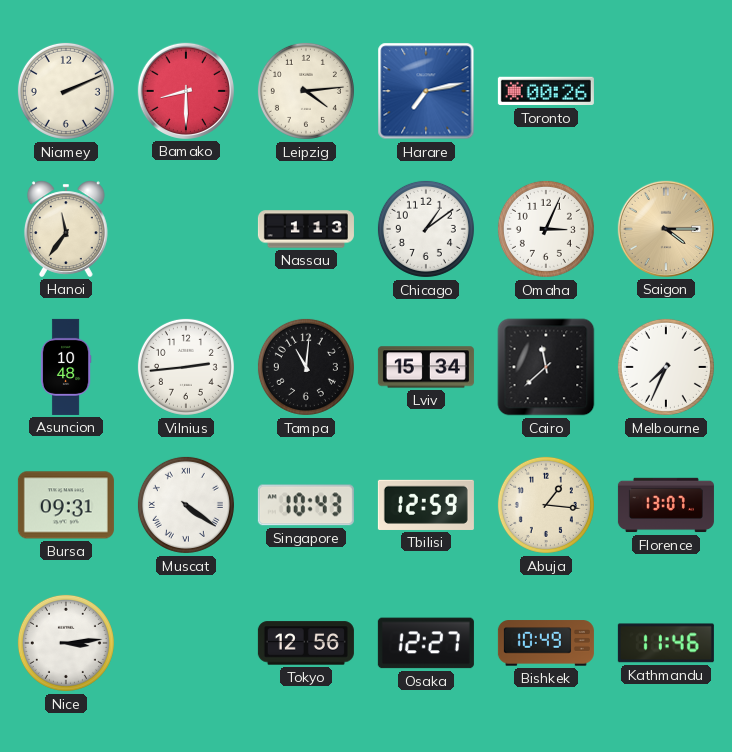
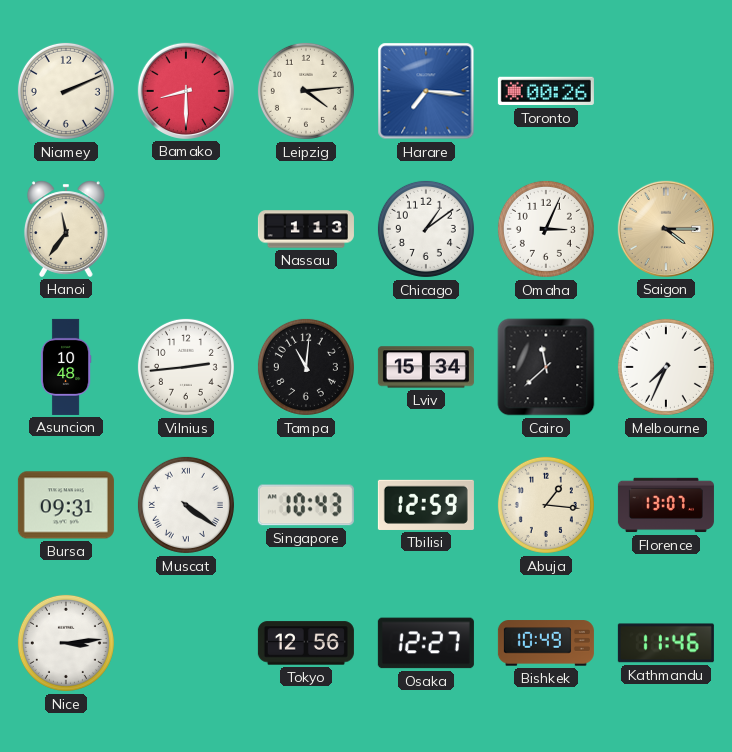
Harare: 7:13 -> 7:16
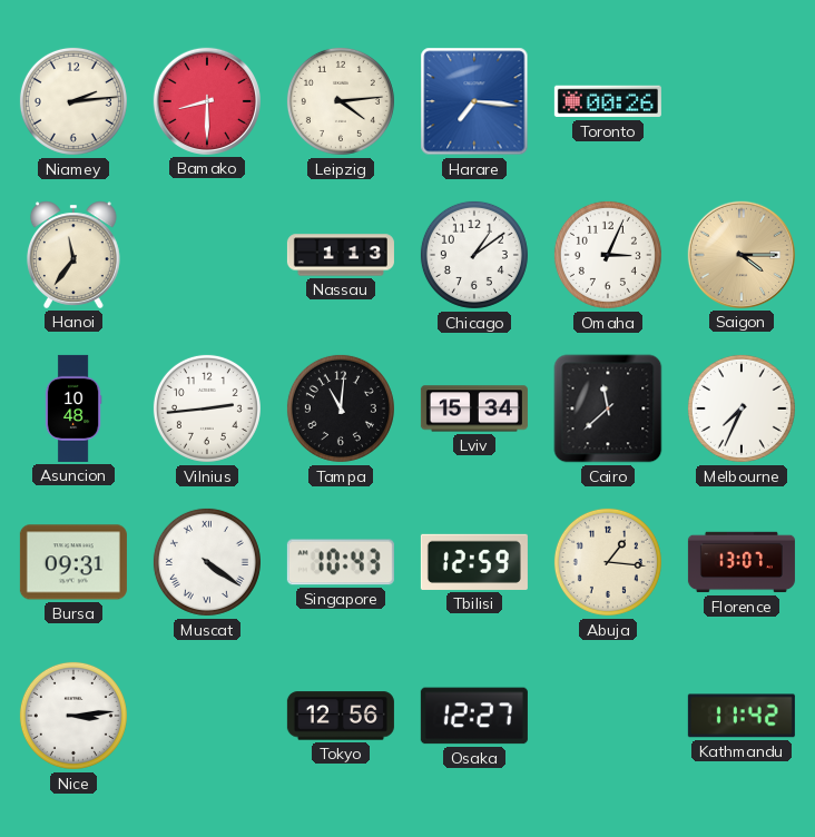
Niamey: 2:11 -> 2:14
Bishkek: 10:49 -> none
Kathmandu: 11:46 -> 11:42
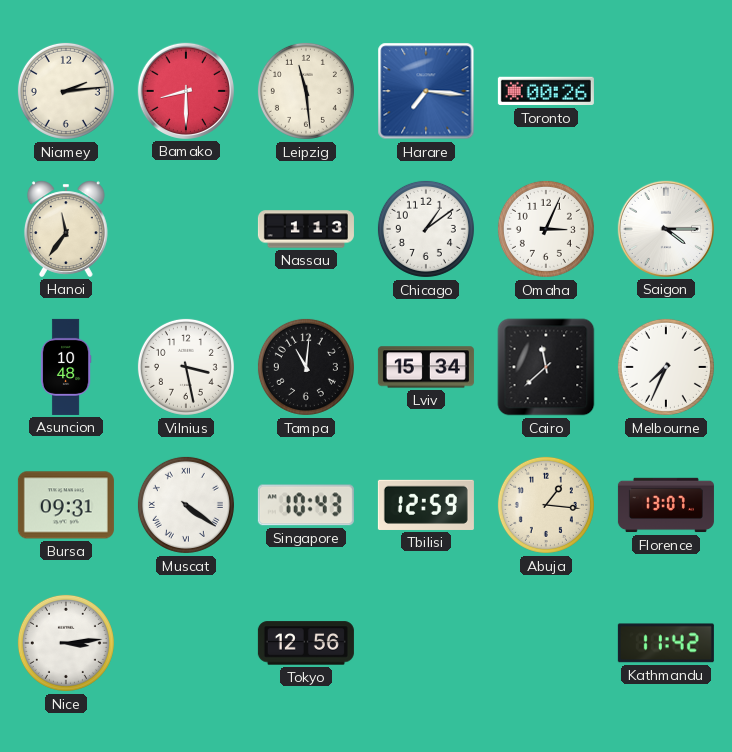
Leipzig: 4:14 -> 11:29
Saigon dial: champagne -> white
Vilnius: 2:44 -> 3:28
Osaka: 12:27 -> none
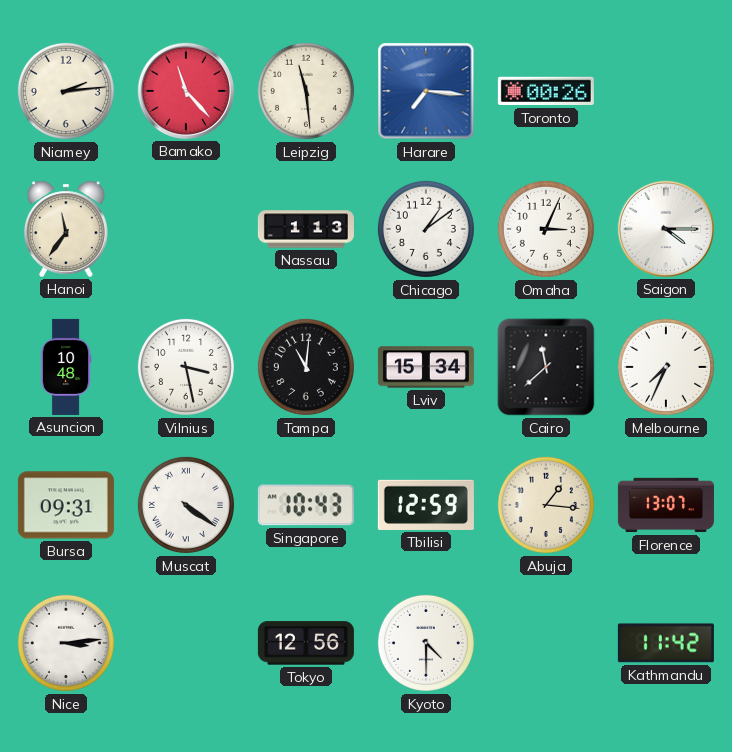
Bamako: 8:30 -> 11:23
Kyoto: none -> 4:30
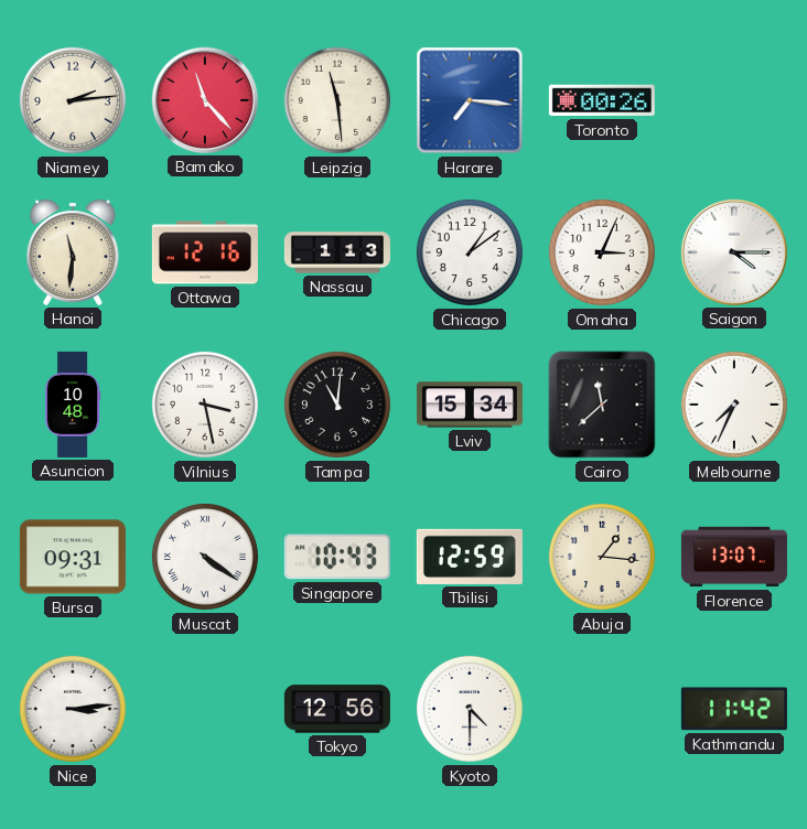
Hanoi: 11:36 -> 11:31
Ottawa: none -> 12:16
